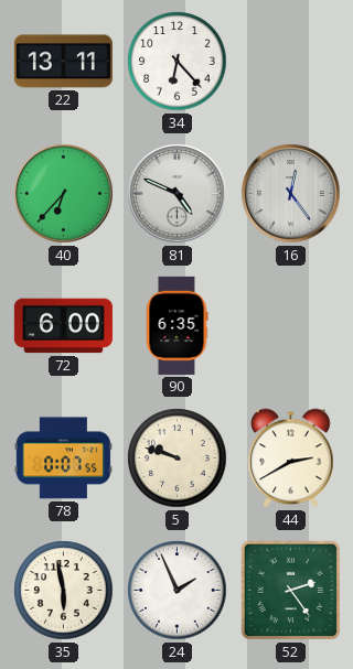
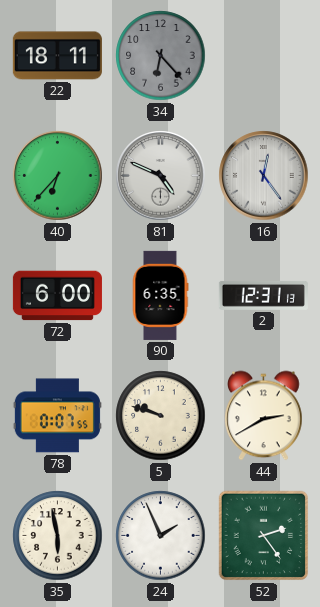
22: 13:11 -> 18:11
34 dial: white -> grey
2: none -> 12:31
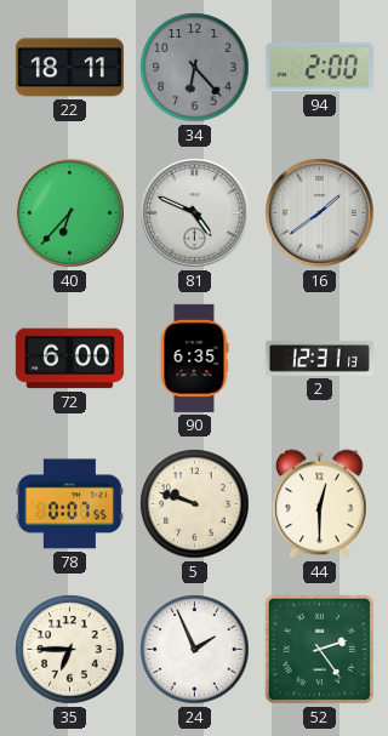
94: none -> 2:00
16: 12:24 -> 1:39
44: 2:40 -> 12:30
35: 5:58 -> 6:45
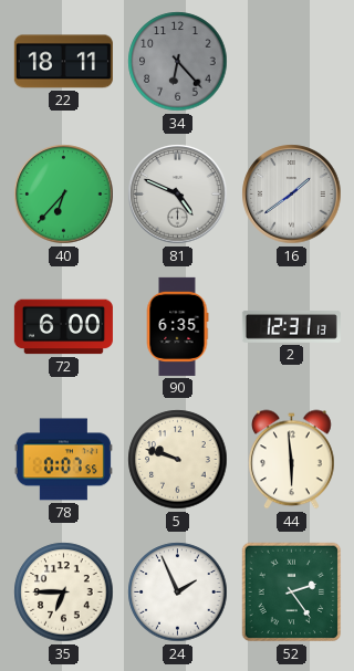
94: 2:00 -> none
44: 12:30 -> 5:59
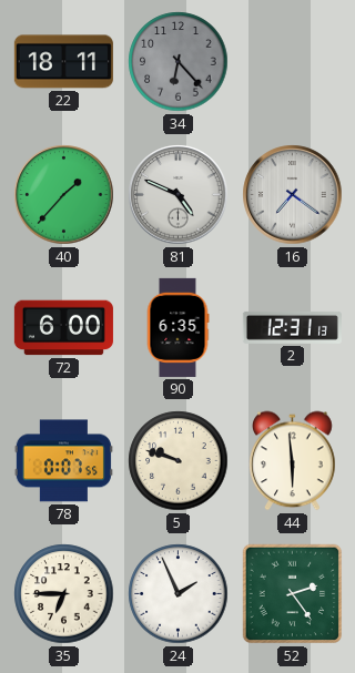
40: 6:37 -> 1:37
16: 1:39 -> 7:21
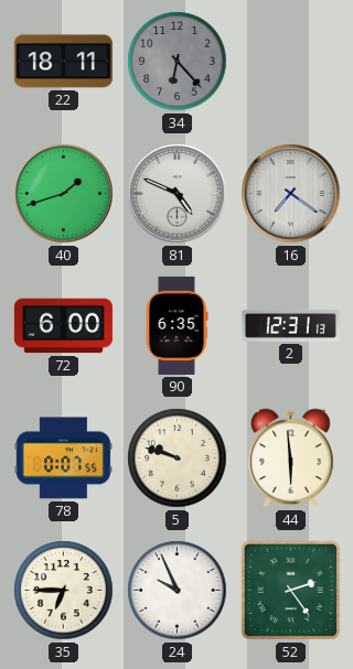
40: 1:37 -> 1:42
24: 1:56 -> 9:56
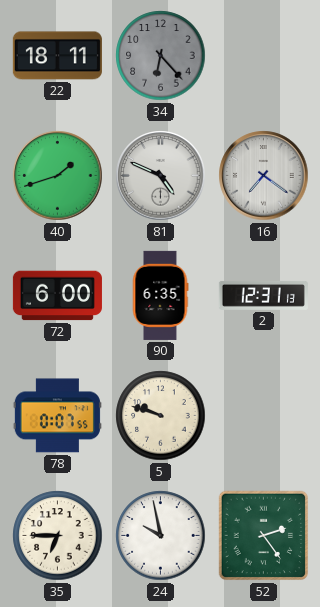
44: 5:59 -> none
24: 9:56 -> 9:58
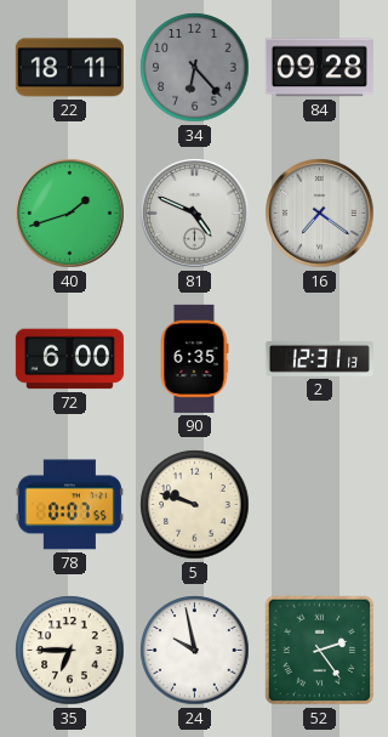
84: none -> 09:28
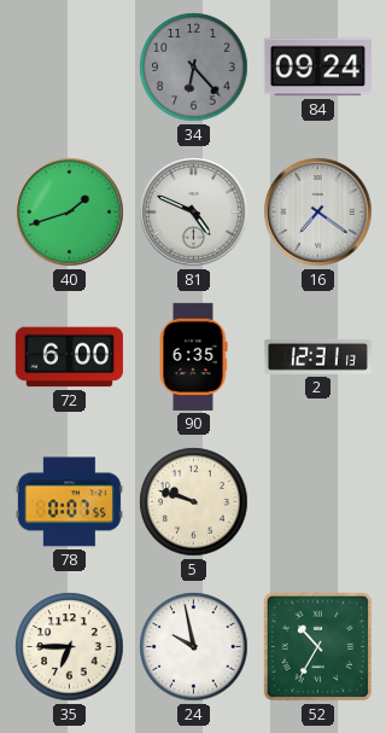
22: 18:11 -> none
84: 09:28 -> 09:24
52: 2:24 -> 10:35
